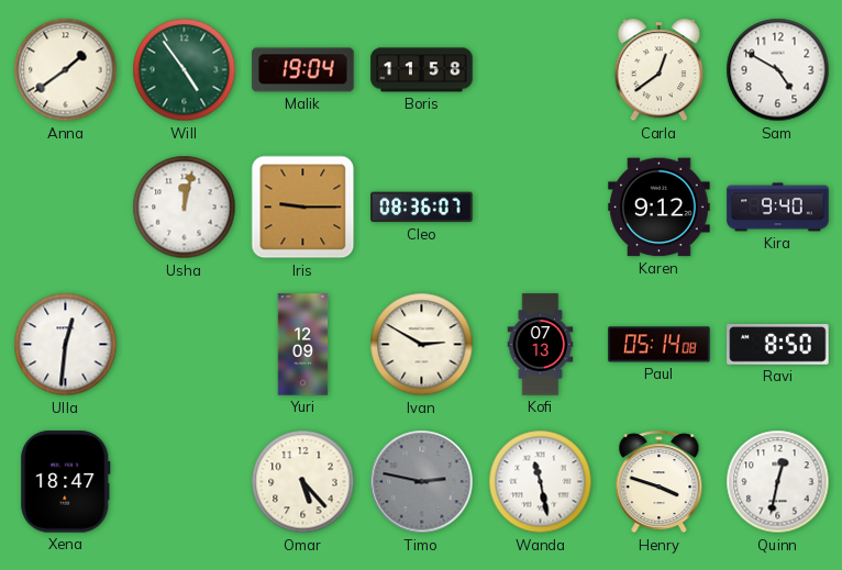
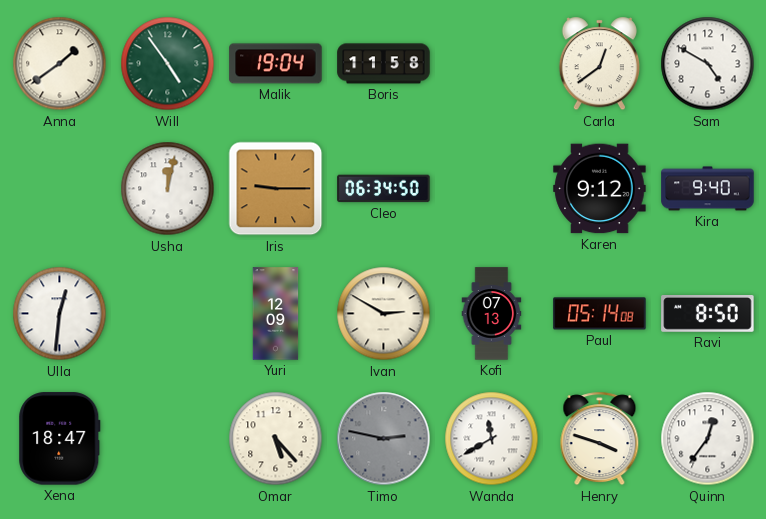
Cleo: 08:36 -> 06:34
Wanda: 11:28 -> 11:40
Quinn: 12:32 -> 12:36
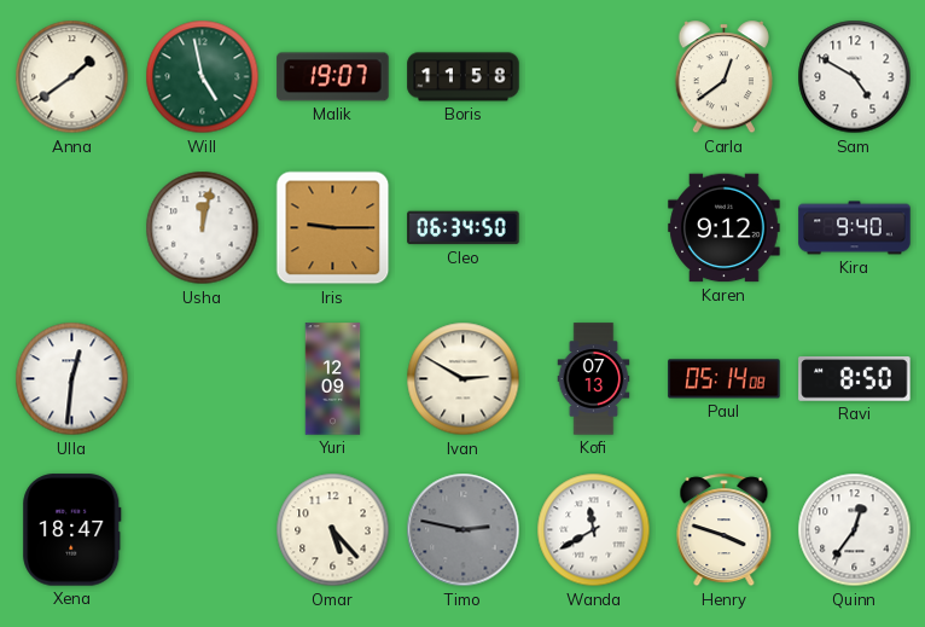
Will: 4:54 -> 4:58
Malik: 19:04 -> 19:07
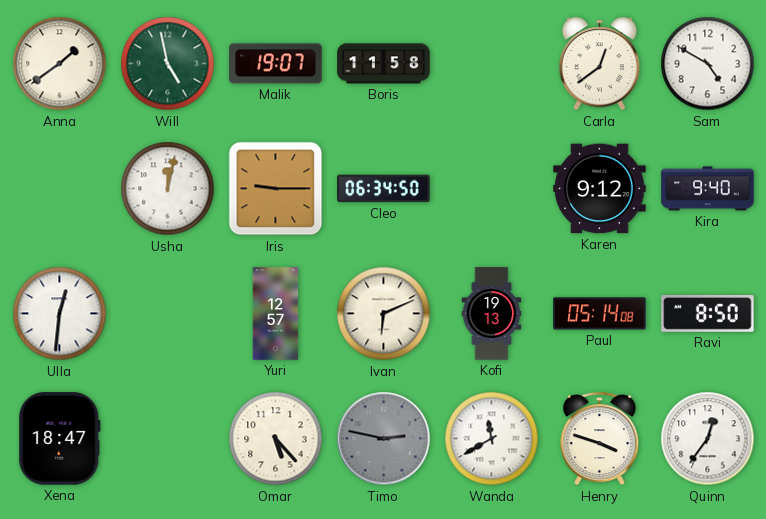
Yuri: 12:09 -> 12:57
Ivan: 2:50 -> 6:11
Kofi: 07:13 -> 19:13
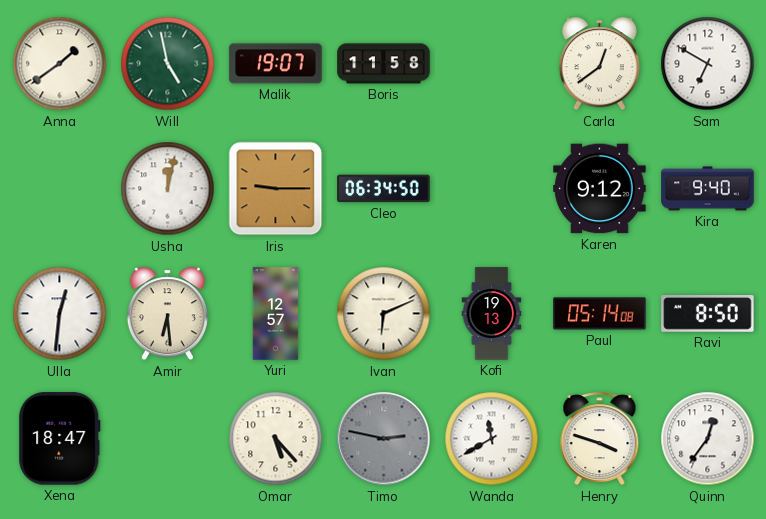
Sam: 4:50 -> 6:50
Amir: none -> 6:29
